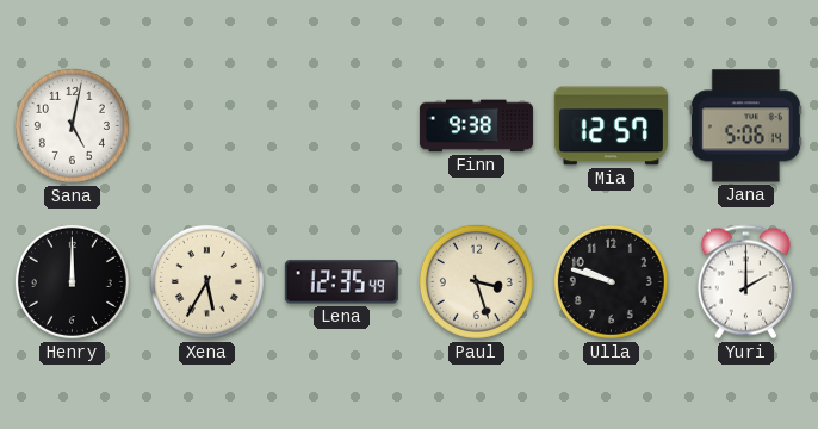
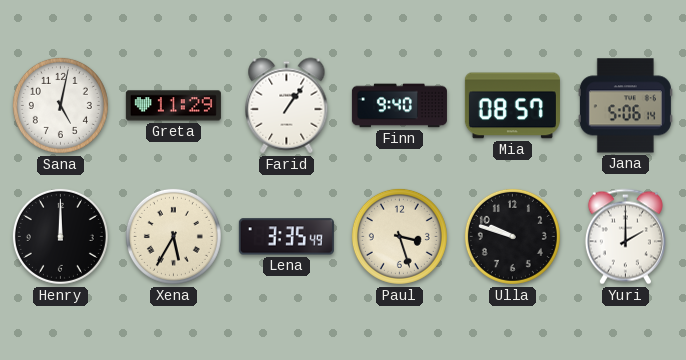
Greta: none -> 11:29
Farid: none -> 1:06
Finn: 9:38 -> 9:40
Mia: 12:57 -> 08:57
Lena: 12:35 -> 3:35
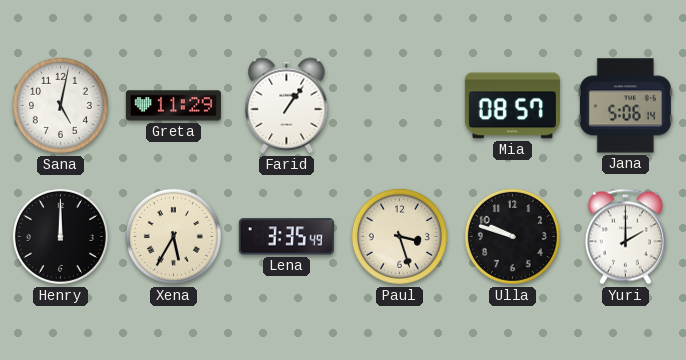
Finn: 9:40 -> none
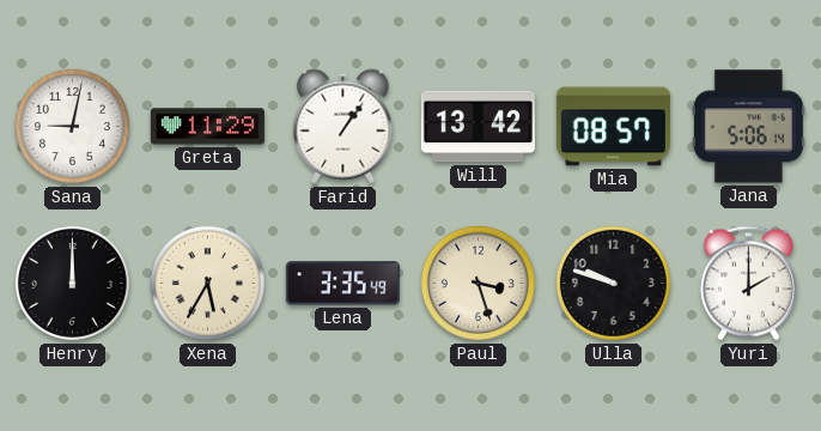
Sana: 5:02 -> 9:02
Will: none -> 13:42
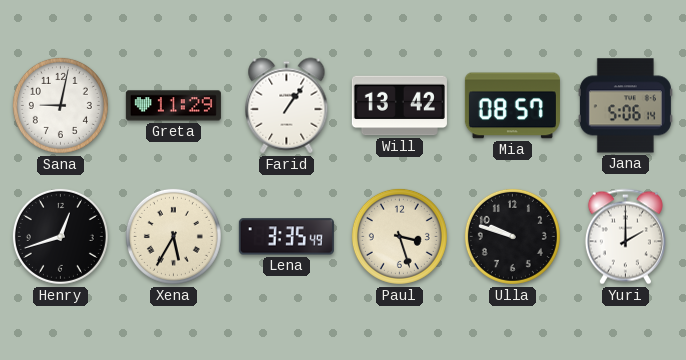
Henry: 12:00 -> 12:42
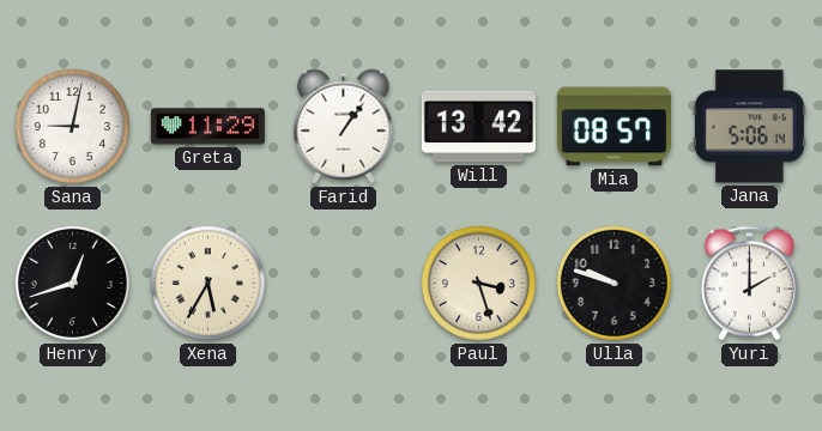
Lena: 3:35 -> none
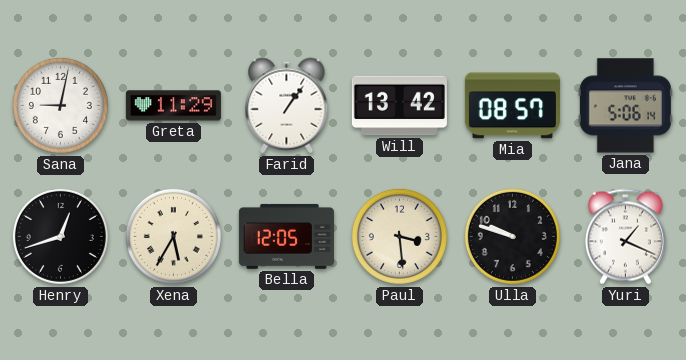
Bella: none -> 12:05
Paul: 3:27 -> 3:29
Yuri: 2:00 -> 1:19
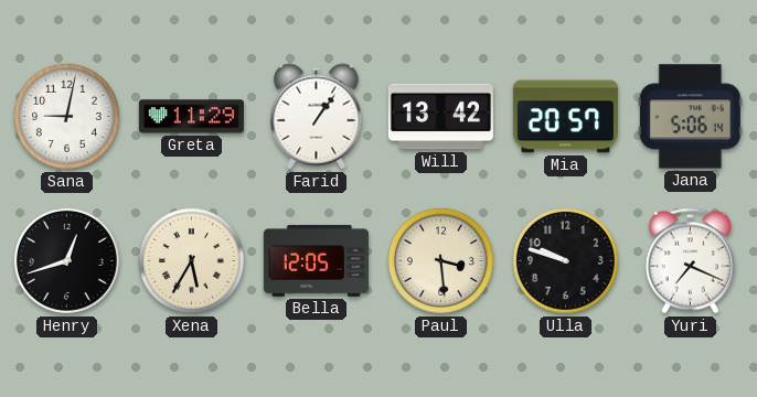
Mia: 08:57 -> 20:57
Yuri: 1:19 -> 7:19
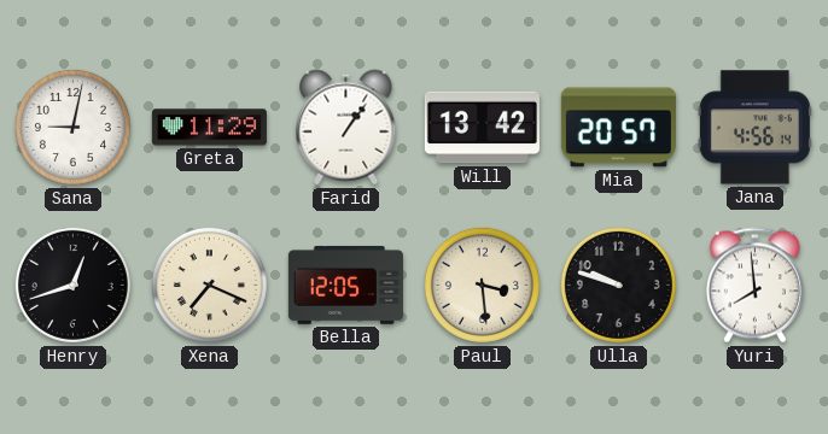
Jana: 5:06 -> 4:56
Xena: 5:35 -> 7:19
Yuri: 7:19 -> 7:59
